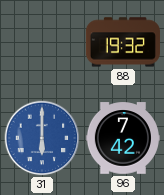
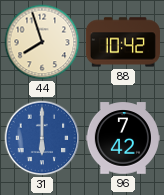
44: none -> 7:57
88: 19:32 -> 10:42
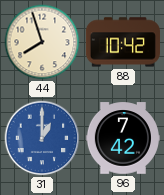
31: 6:00 -> 1:00
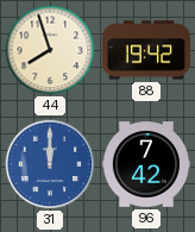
88: 10:42 -> 19:42
31: 1:00 -> 12:00
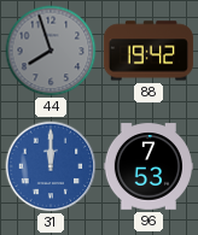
44 dial: cream -> grey
96: 7:42 -> 7:53
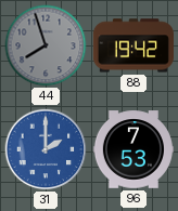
31: 12:00 -> 2:00
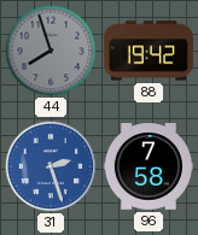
31: 2:00 -> 2:27
96: 7:53 -> 7:58
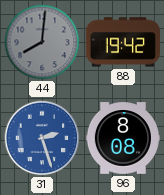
44: 7:57 -> 8:01
96: 7:58 -> 8:08
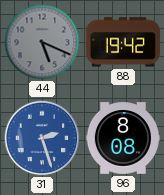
44: 8:01 -> 5:19
